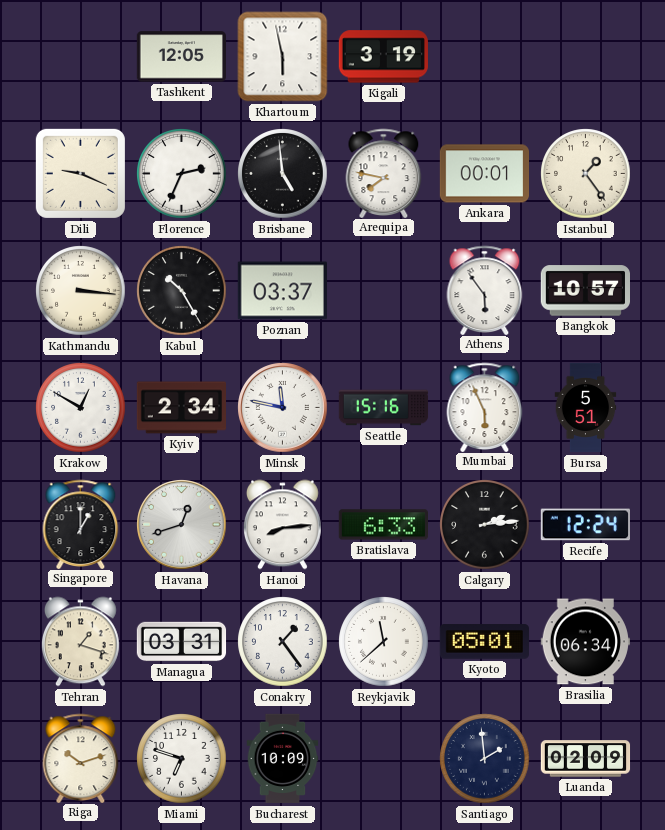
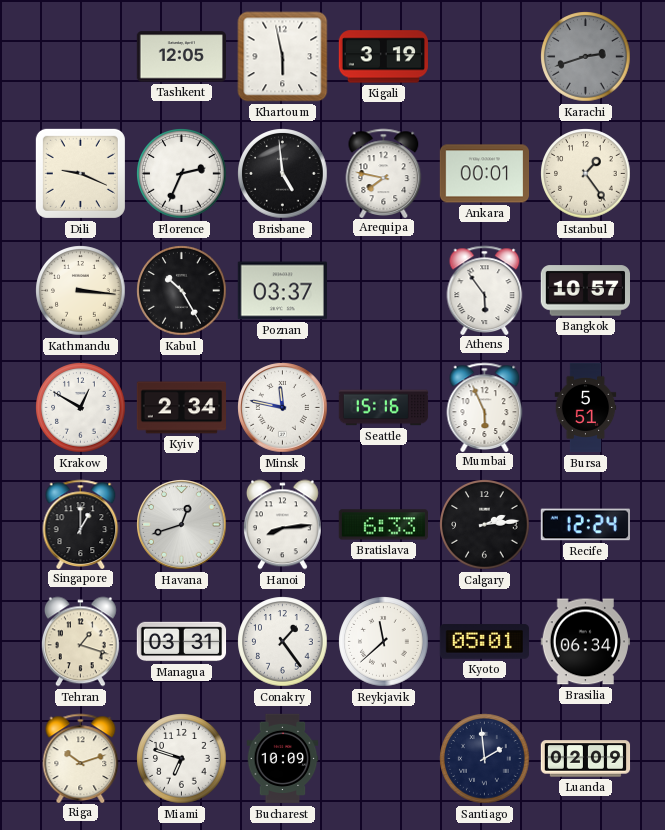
Karachi: none -> 2:42
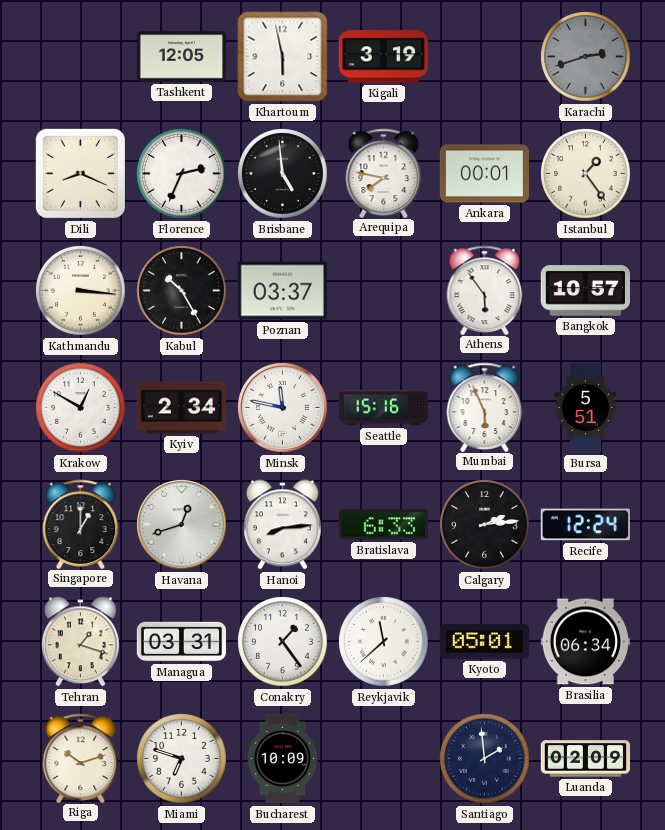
Dili: 9:19 -> 8:19
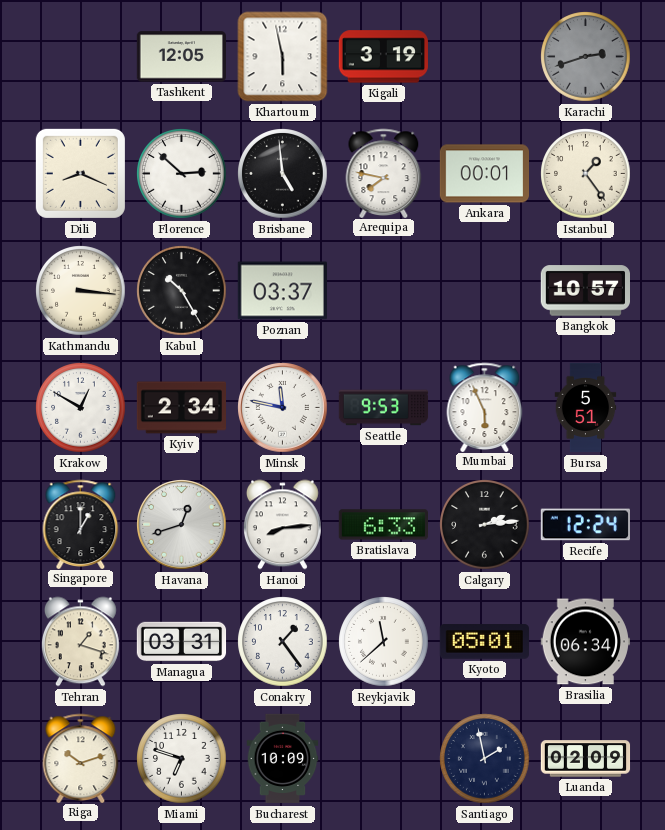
Florence: 2:34 -> 2:52
Athens: 5:54 -> none
Seattle: 15:16 -> 9:53
Santiago: 1:59 -> 1:58
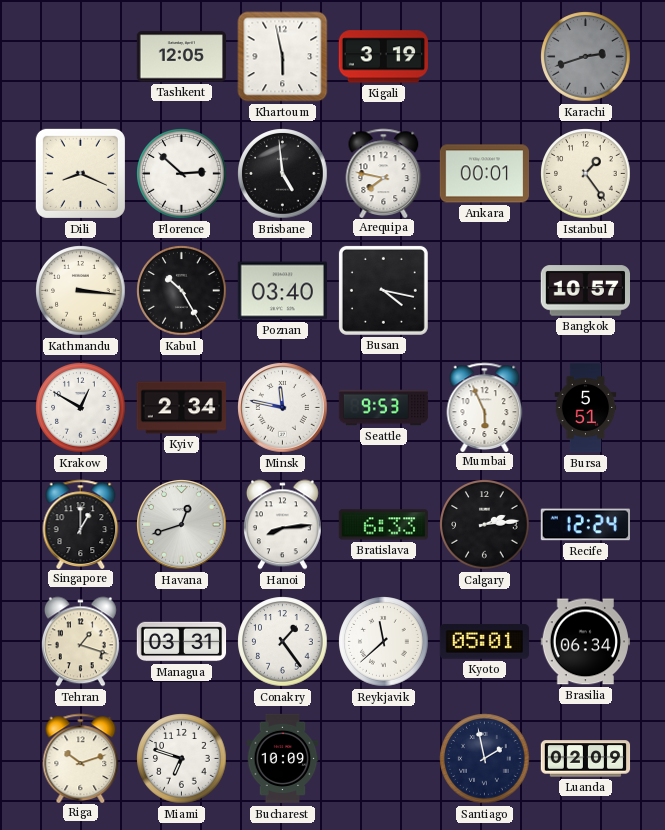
Poznan: 03:37 -> 03:40
Busan: none -> 4:17
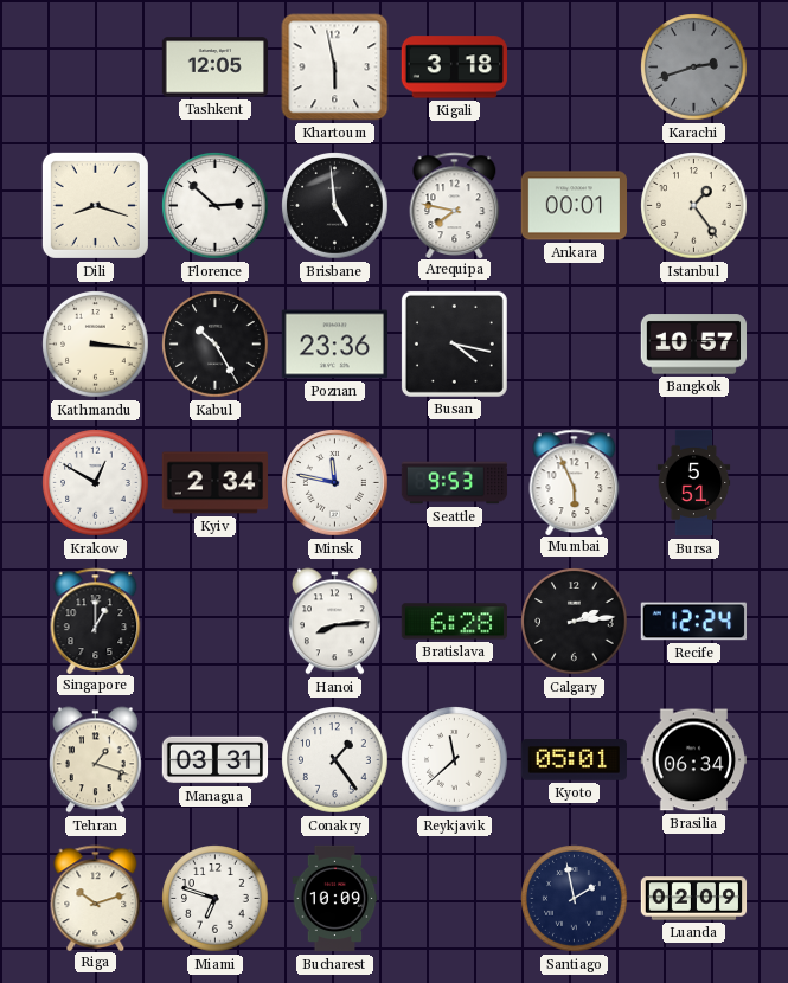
Kigali: 3:19 -> 3:18
Dili: 8:19 -> 8:18
Poznan: 03:40 -> 23:36
Havana: 12:42 -> none
Bratislava: 6:33 -> 6:28
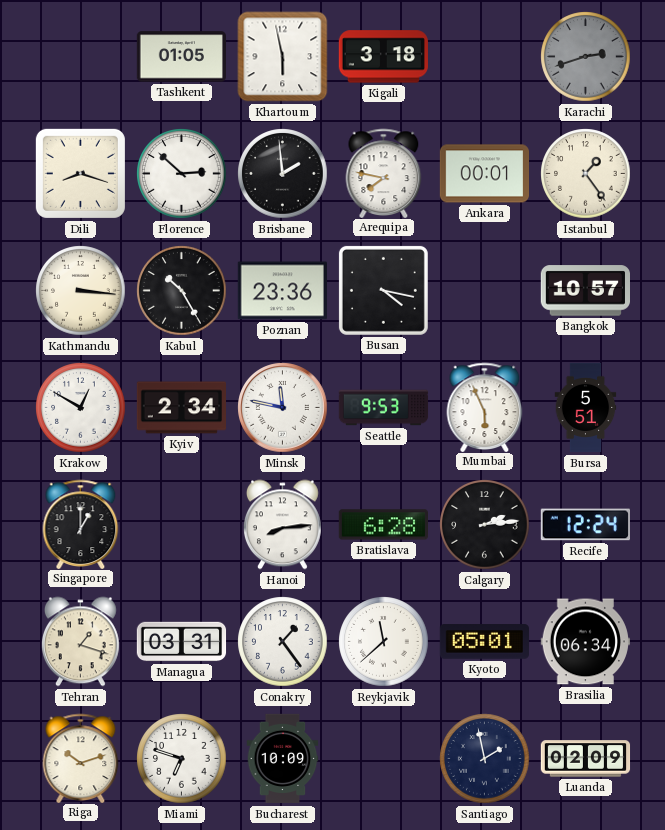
Tashkent: 12:05 -> 01:05
Brisbane: 4:59 -> 1:59
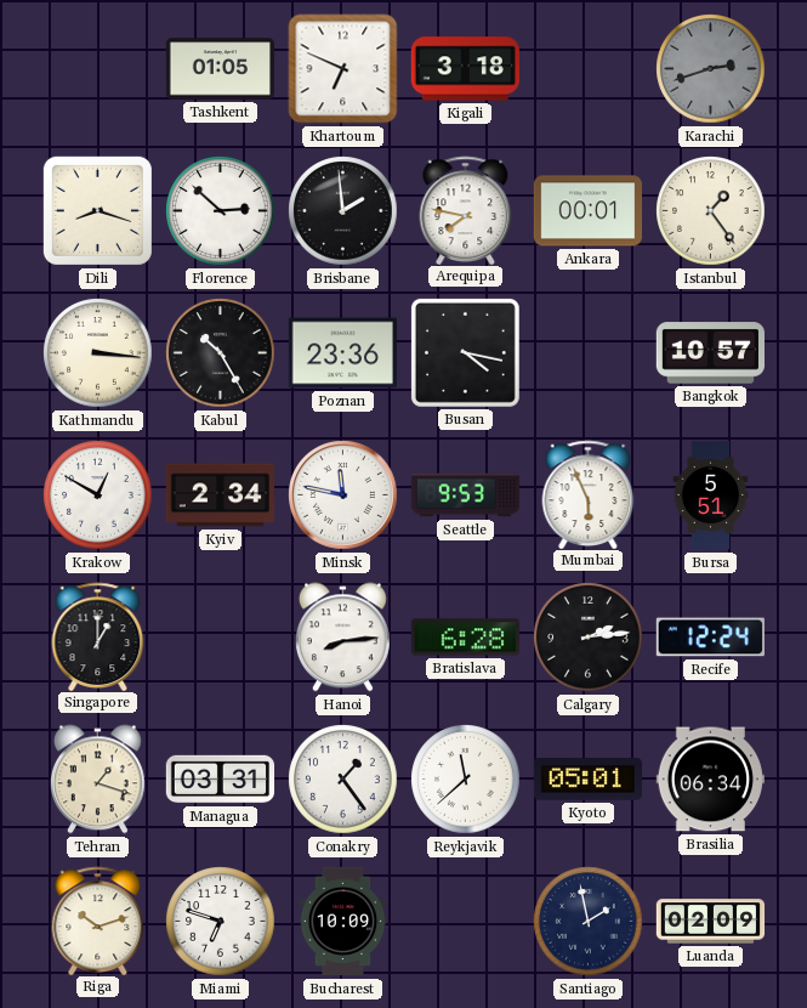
Khartoum: 5:58 -> 6:49
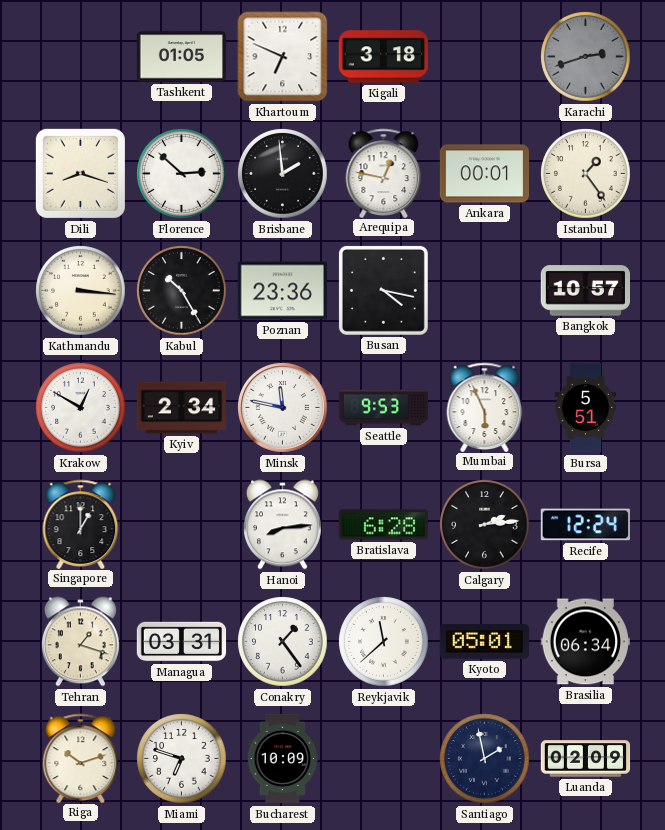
Arequipa: 7:47 -> 12:47
